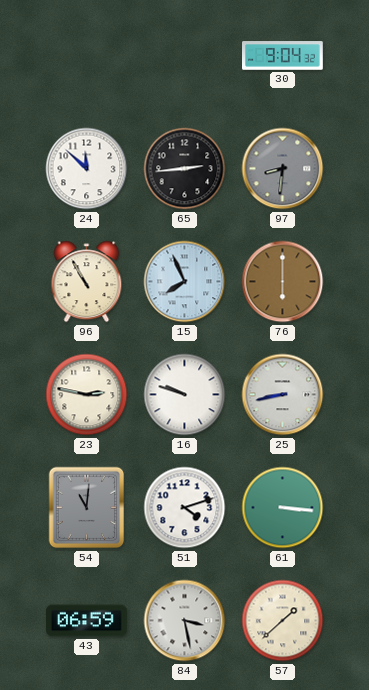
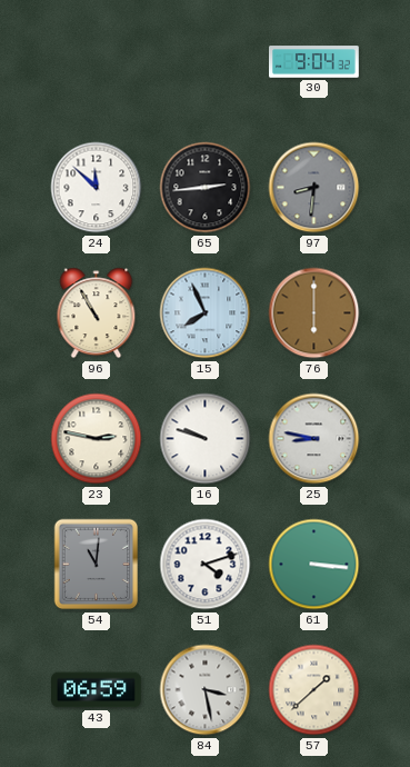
25: 8:43 -> 8:47
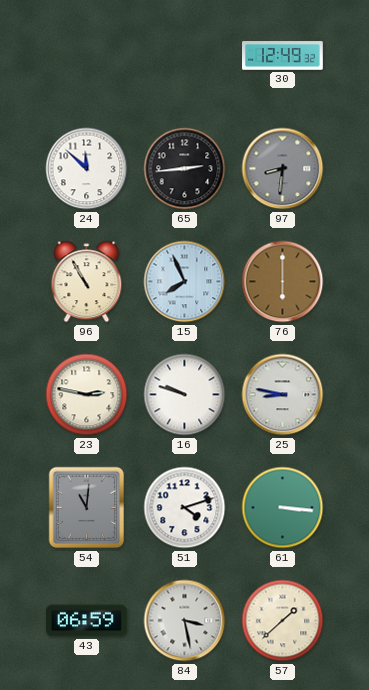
30: 9:04 -> 12:49
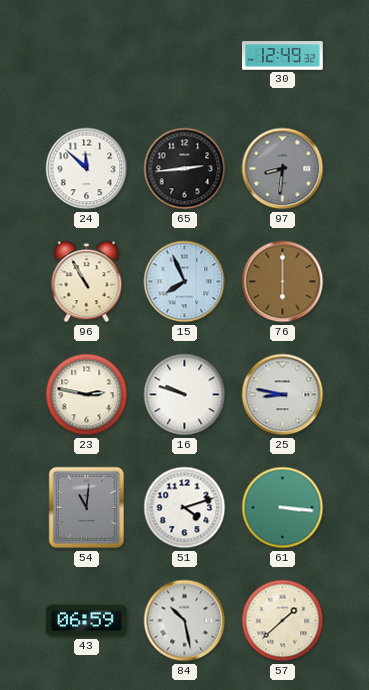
84: 3:28 -> 10:28
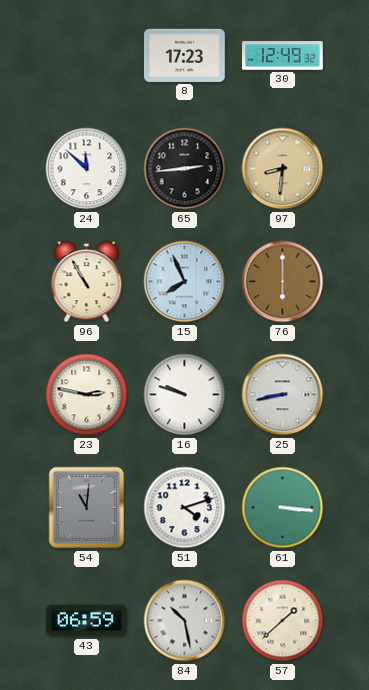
8: none -> 17:23
97 dial: grey -> champagne
25: 8:47 -> 8:43
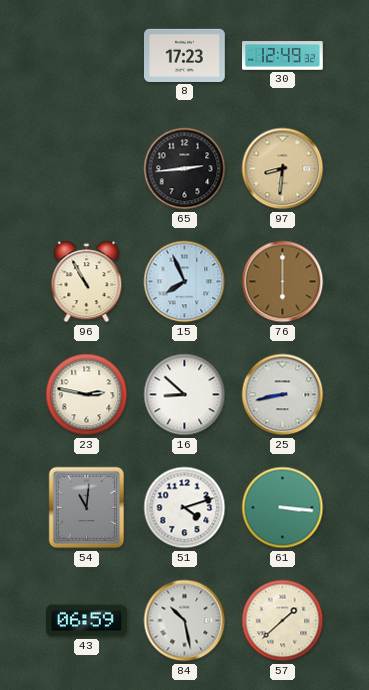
24: 11:52 -> none
16: 9:48 -> 8:52
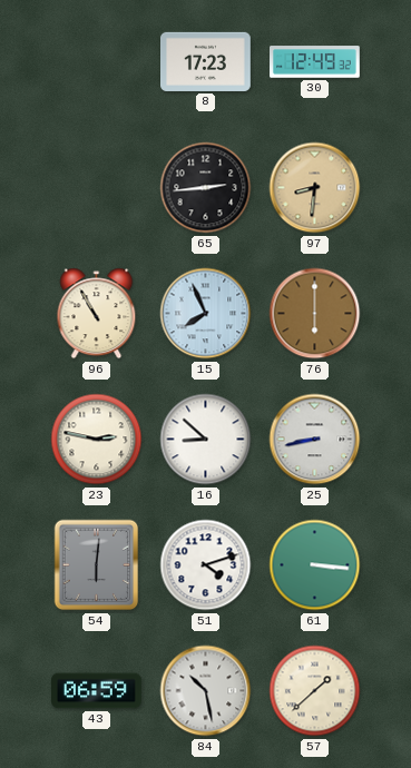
54: 11:01 -> 6:01
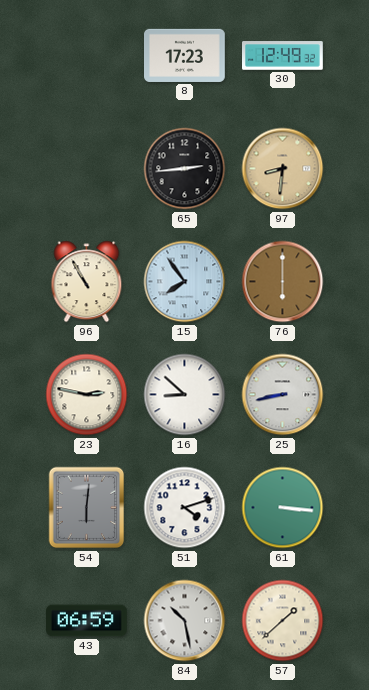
15: 7:56 -> 7:54
